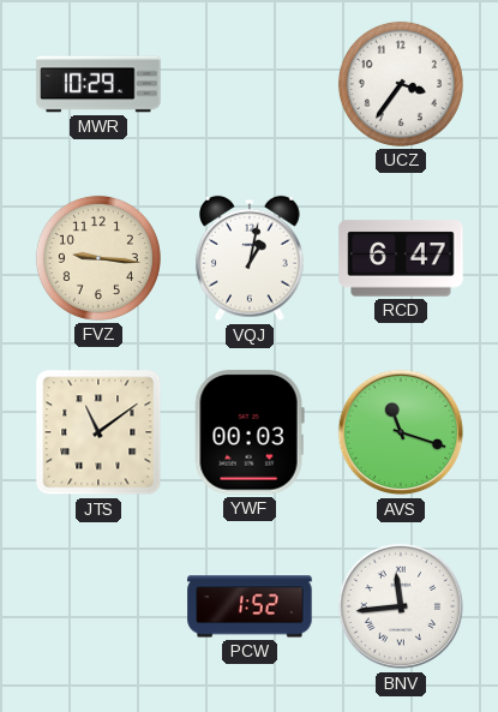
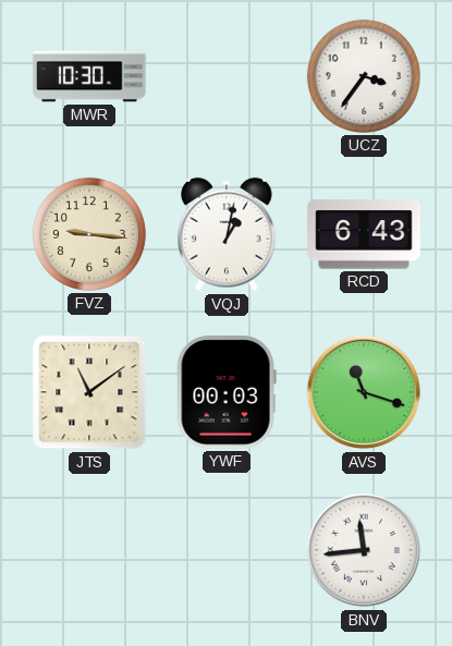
MWR: 10:29 -> 10:30
RCD: 6:47 -> 6:43
PCW: 1:52 -> none
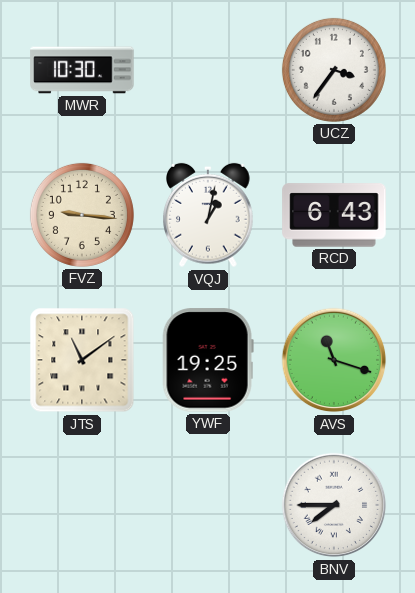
YWF: 00:03 -> 19:25
BNV: 11:44 -> 7:45
